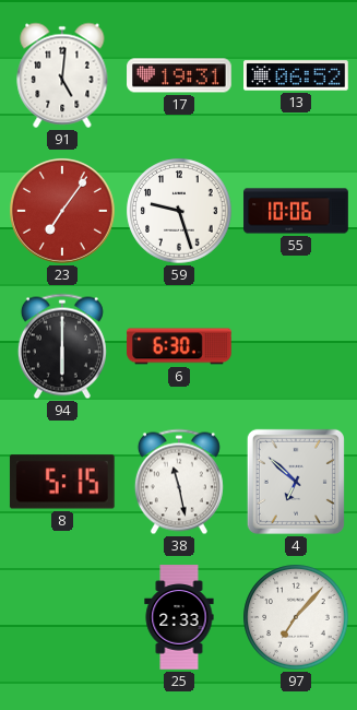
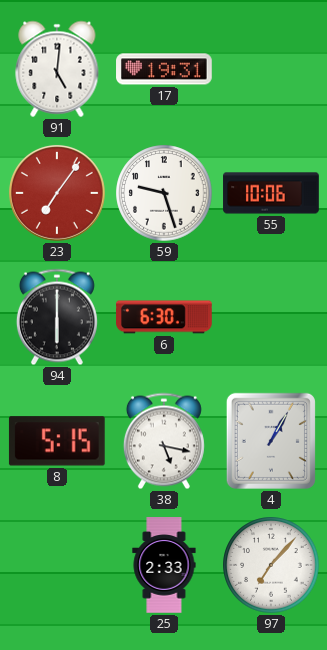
13: 06:52 -> none
38: 11:28 -> 5:17
4: 6:52 -> 1:05
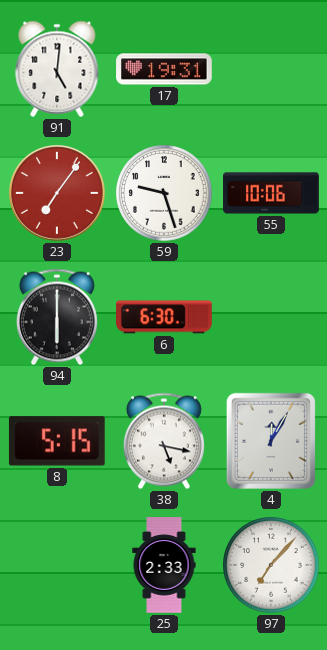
4: 1:05 -> 12:05
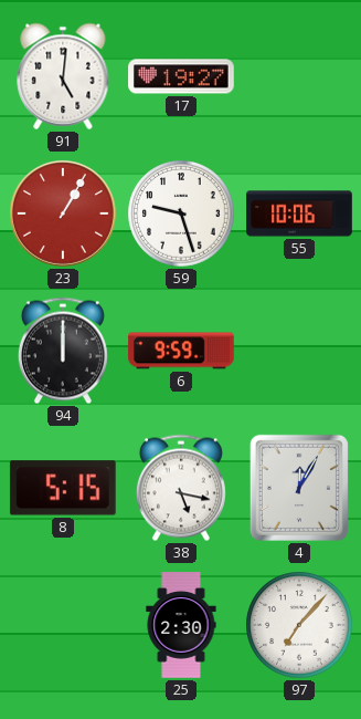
17: 19:31 -> 19:27
23: 7:06 -> 1:05
94: 6:00 -> 12:00
6: 6:30 -> 9:59
25: 2:33 -> 2:30
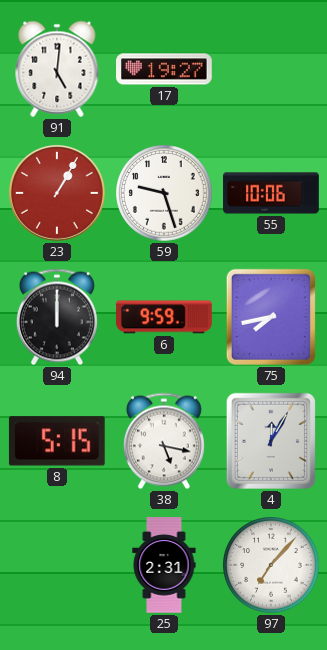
75: none -> 7:43
25: 2:30 -> 2:31
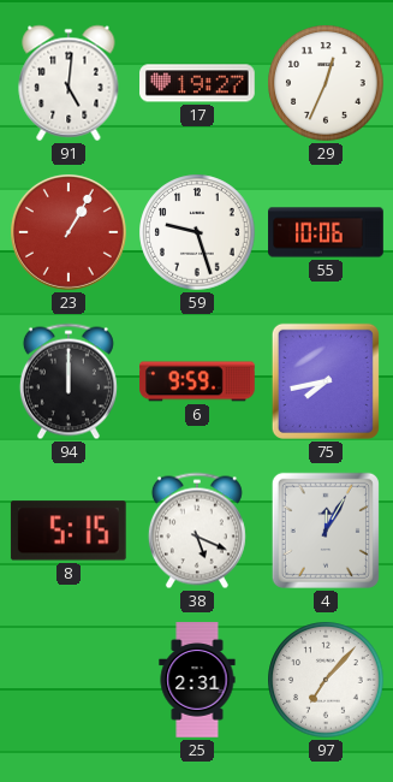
29: none -> 12:34
38: 5:17 -> 5:19
